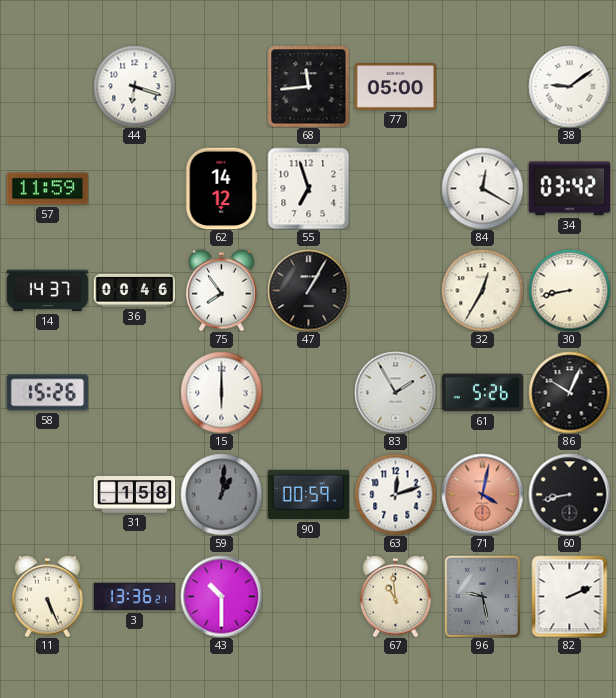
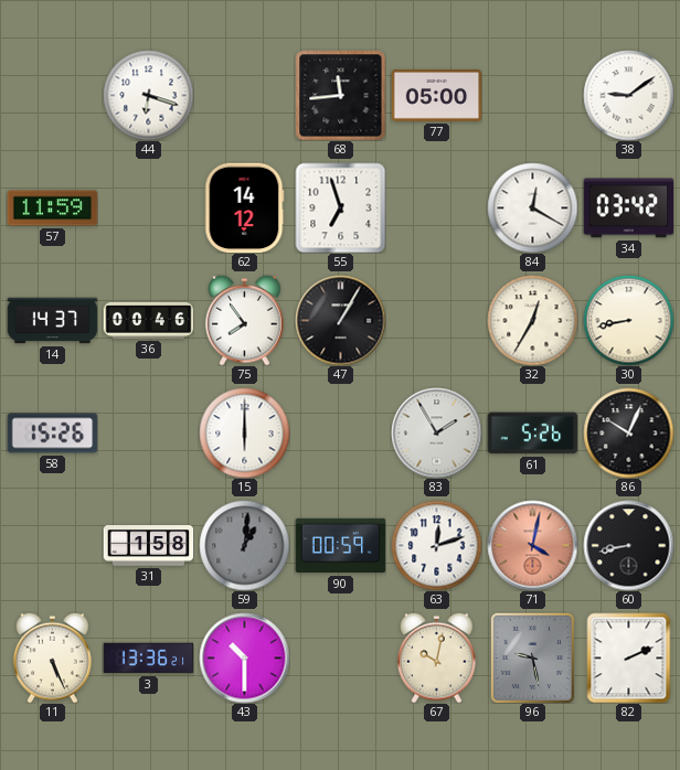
67: 10:59 -> 10:02
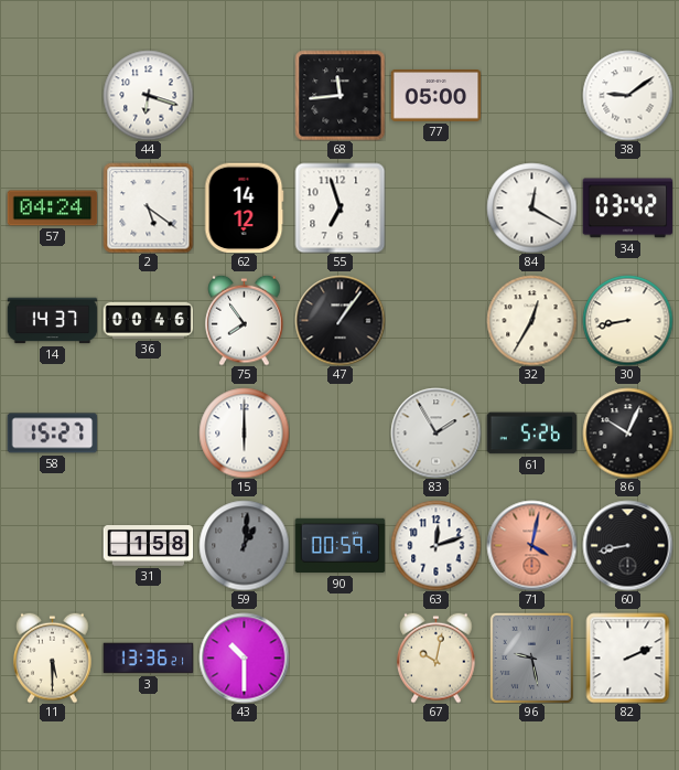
57: 11:59 -> 04:24
2: none -> 5:21
47: 1:05 -> 1:06
58: 15:26 -> 15:27
11: 5:26 -> 5:30
